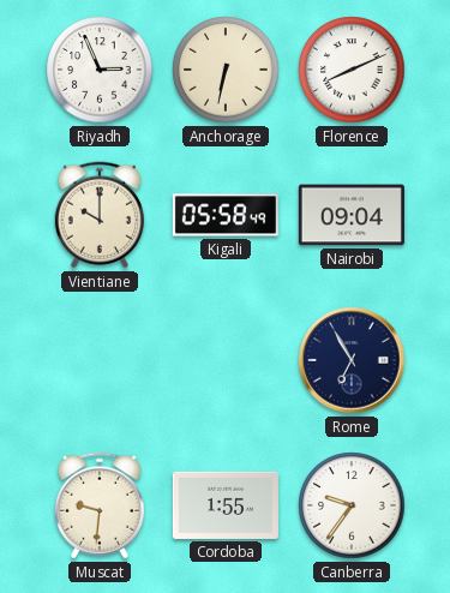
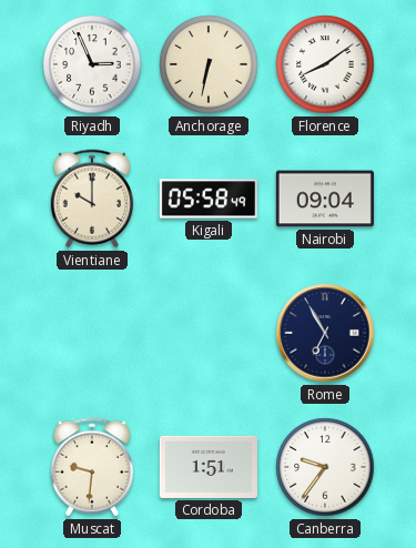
Florence: 8:11 -> 8:09
Cordoba: 1:55 -> 1:51
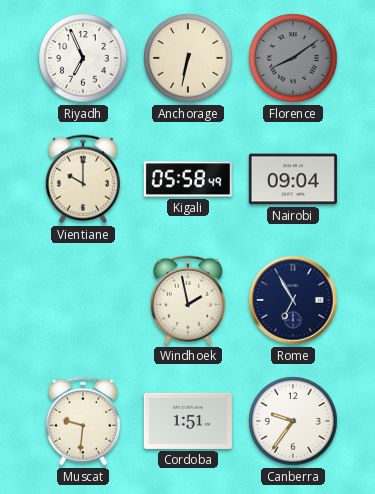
Riyadh: 2:56 -> 6:56
Florence dial: white -> grey
Windhoek: none -> 1:58
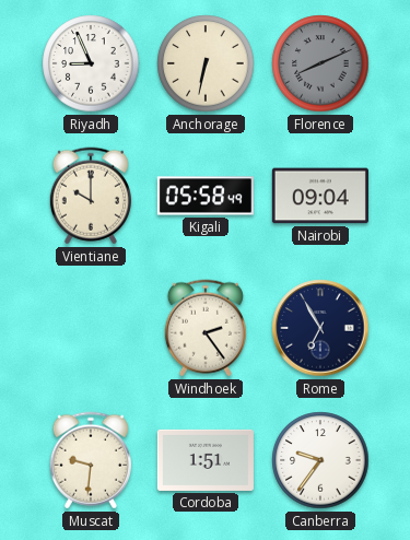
Riyadh: 6:56 -> 8:56
Florence: 8:09 -> 8:11
Windhoek: 1:58 -> 2:24
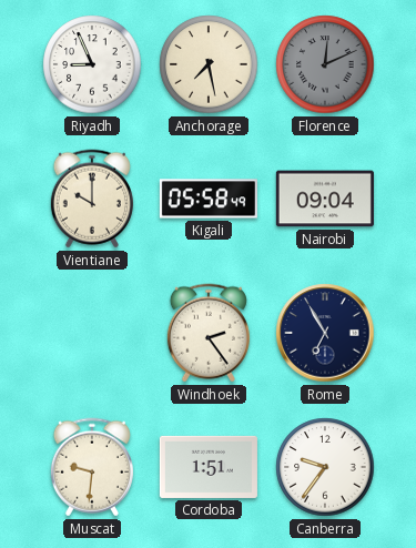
Anchorage: 6:32 -> 7:28
Florence: 8:11 -> 12:11
